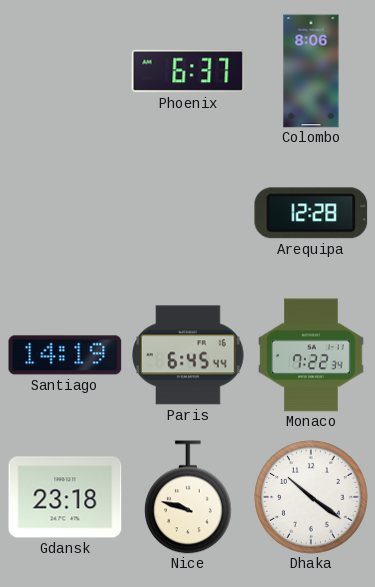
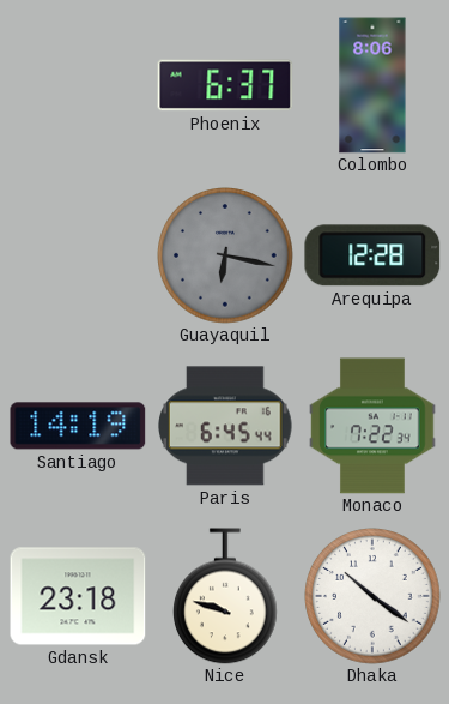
Guayaquil: none -> 6:17
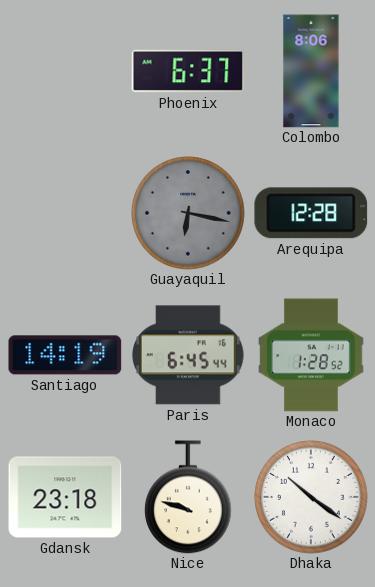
Monaco: 7:22 -> 1:28
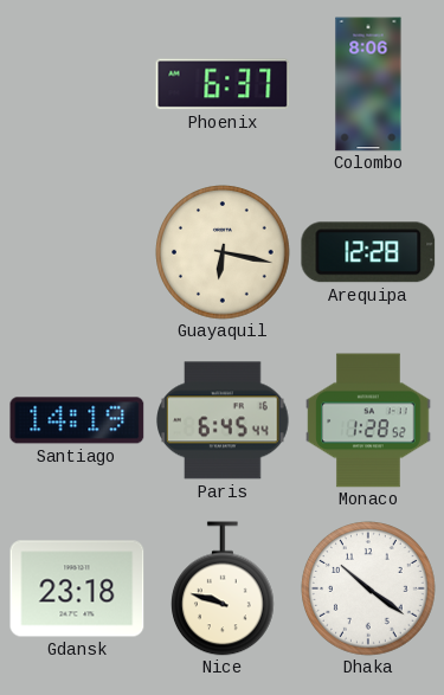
Guayaquil dial: grey -> cream
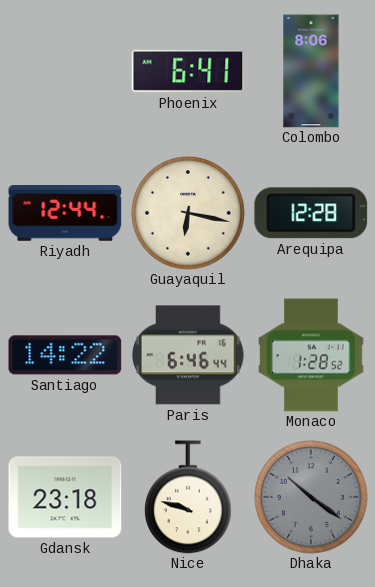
Phoenix: 6:37 -> 6:41
Riyadh: none -> 12:44
Santiago: 14:19 -> 14:22
Paris: 6:45 -> 6:46
Dhaka dial: white -> grey
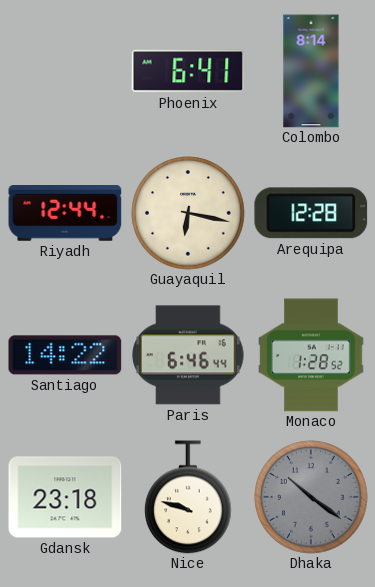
Colombo: 8:06 -> 8:14
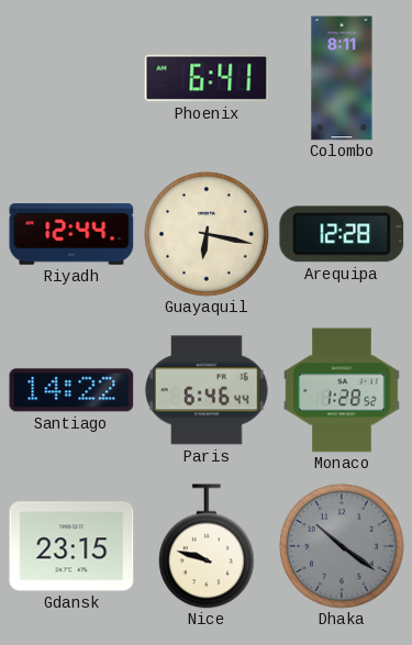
Colombo: 8:14 -> 8:11
Gdansk: 23:18 -> 23:15
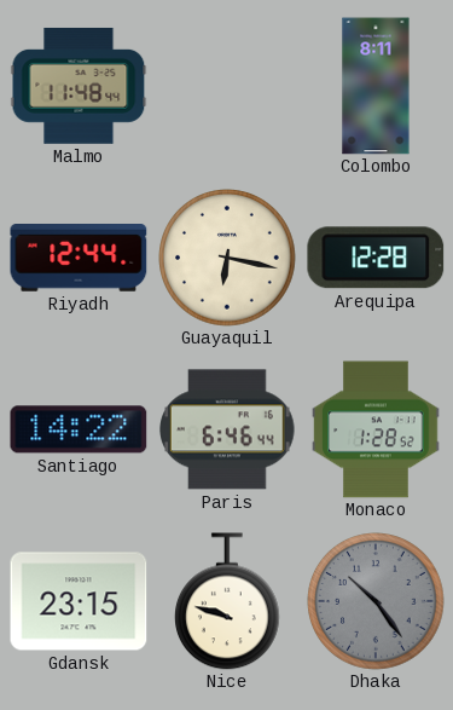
Malmo: none -> 11:48
Phoenix: 6:41 -> none
Dhaka: 10:21 -> 10:24
